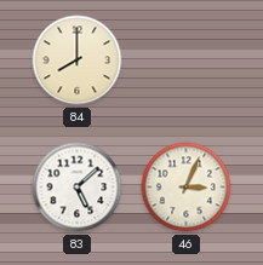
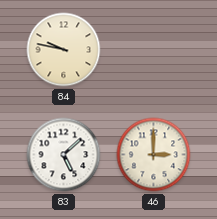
84: 8:00 -> 9:47
46: 3:04 -> 3:00
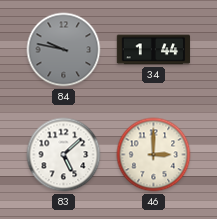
84 dial: cream -> grey
34: none -> 1:44
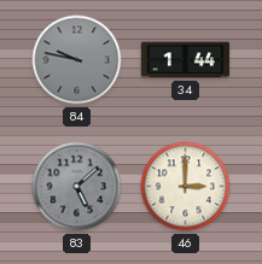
83 dial: white -> grey
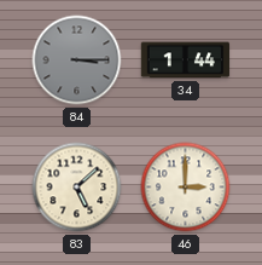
84: 9:47 -> 3:15
83 dial: grey -> cream
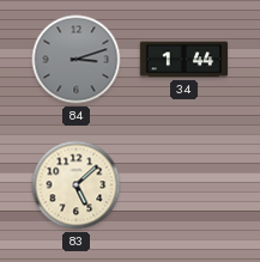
84: 3:15 -> 3:12
46: 3:00 -> none
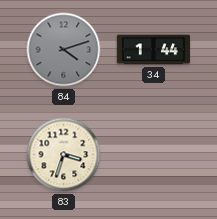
84: 3:12 -> 4:12
83: 5:08 -> 3:33
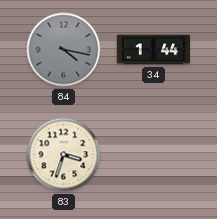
84: 4:12 -> 4:17
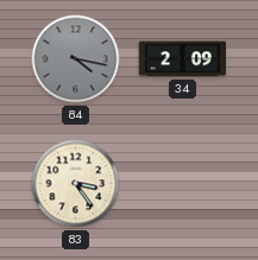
34: 1:44 -> 2:09
83: 3:33 -> 3:24
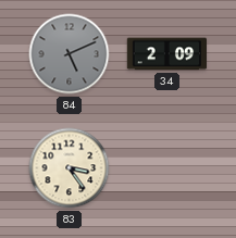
84: 4:17 -> 5:11
